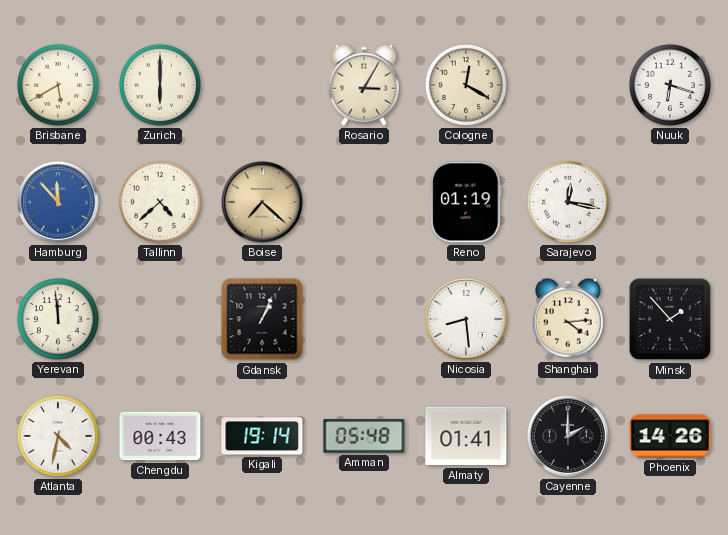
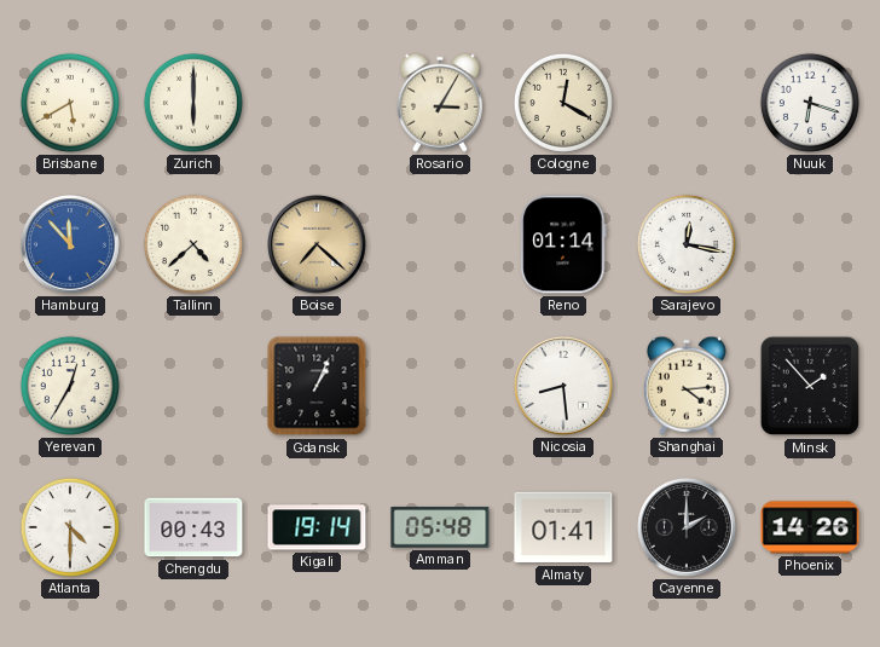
Reno: 01:19 -> 01:14
Yerevan: 11:59 -> 12:35
Atlanta: 4:32 -> 4:30
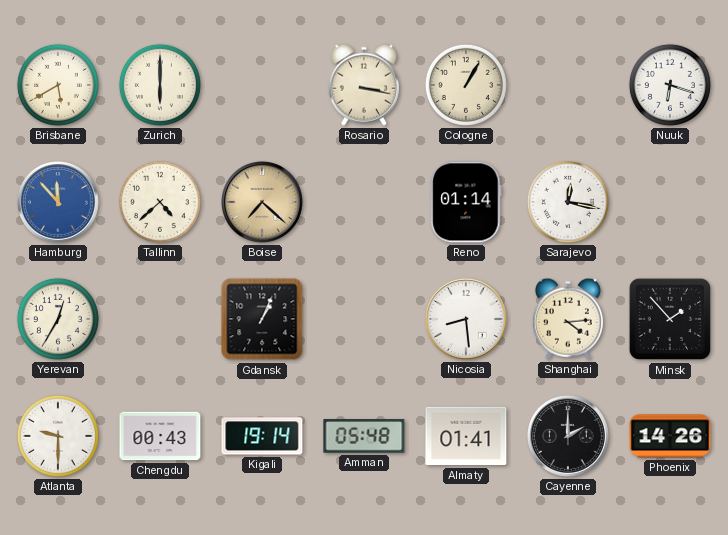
Rosario: 3:05 -> 3:17
Cologne: 12:20 -> 1:05
Atlanta: 4:30 -> 9:30
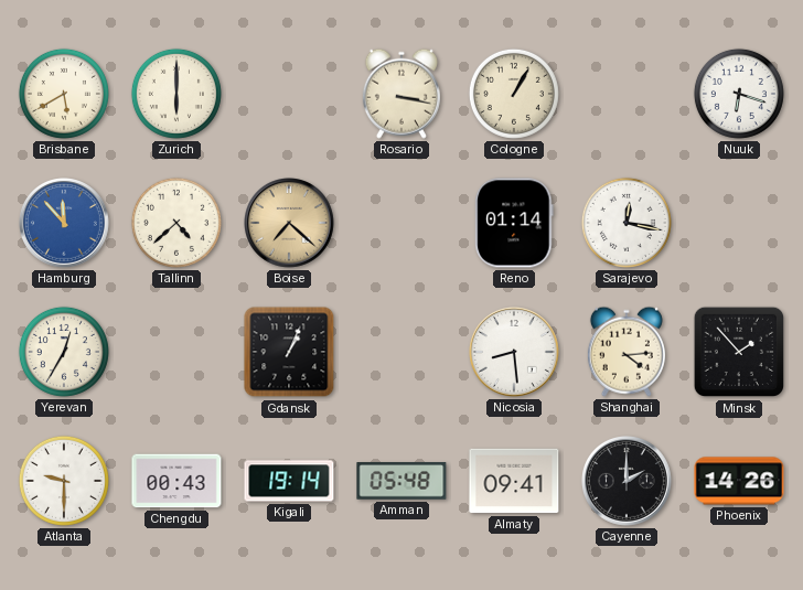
Almaty: 01:41 -> 09:41
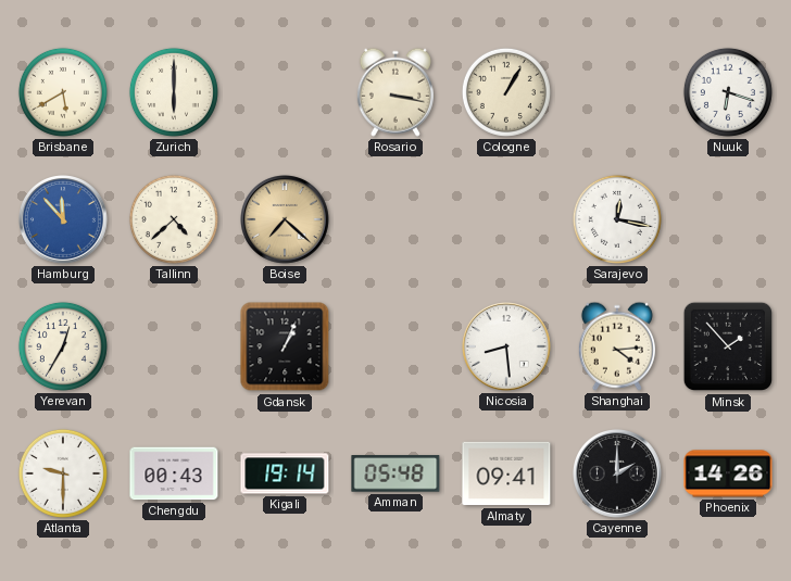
Reno: 01:14 -> none
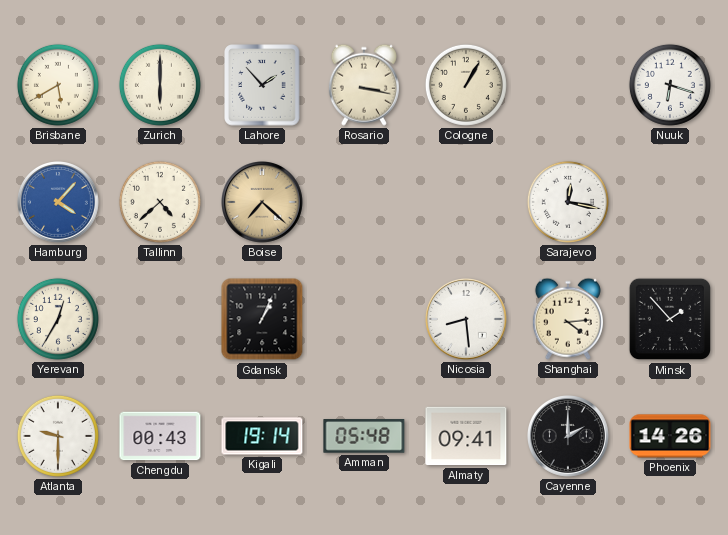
Lahore: none -> 1:53
Hamburg: 11:53 -> 4:07
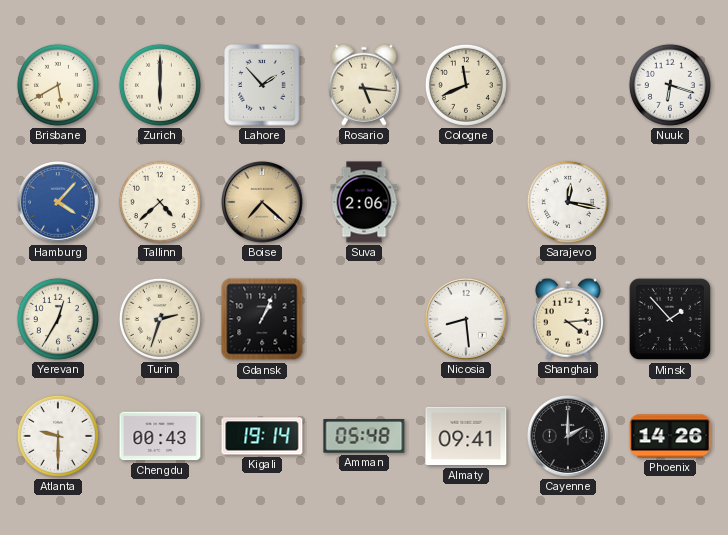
Rosario: 3:17 -> 5:16
Cologne: 1:05 -> 11:41
Suva: none -> 2:06
Turin: none -> 2:33
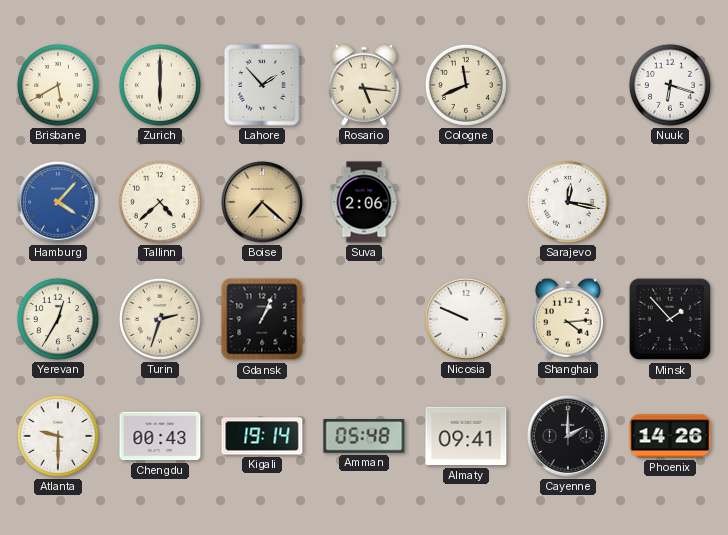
Nicosia: 8:29 -> 9:49
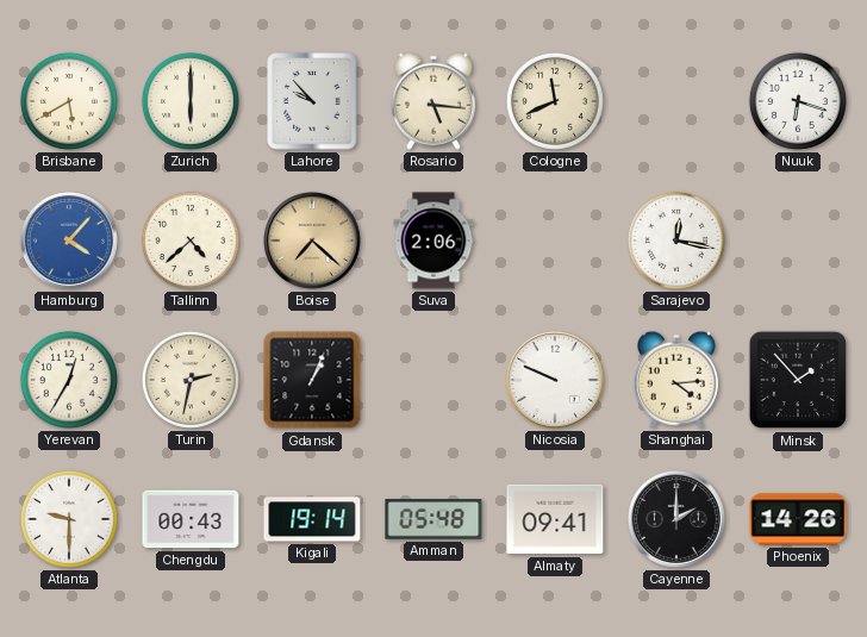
Lahore: 1:53 -> 9:53
Turin: 2:33 -> 2:32
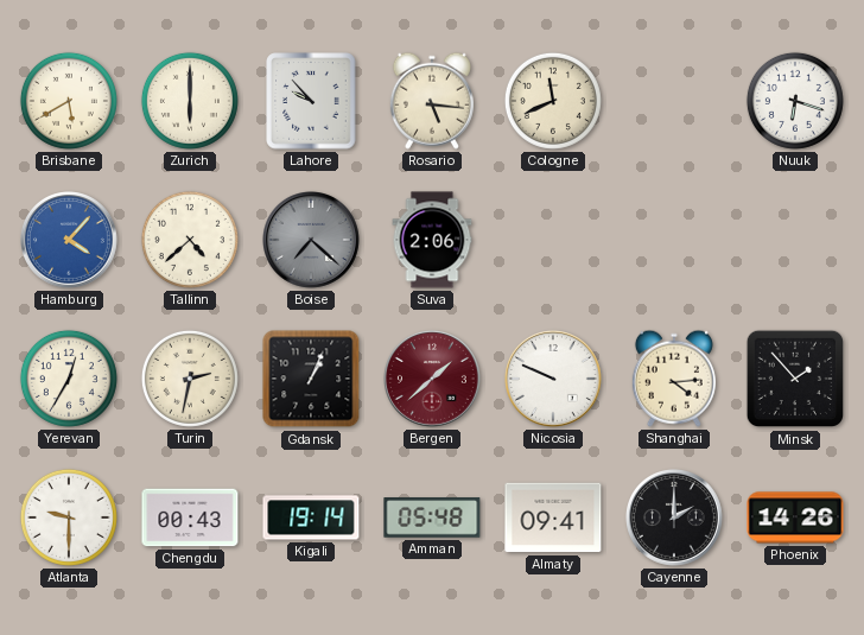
Boise dial: champagne -> grey
Sarajevo: 12:17 -> none
Bergen: none -> 1:38
